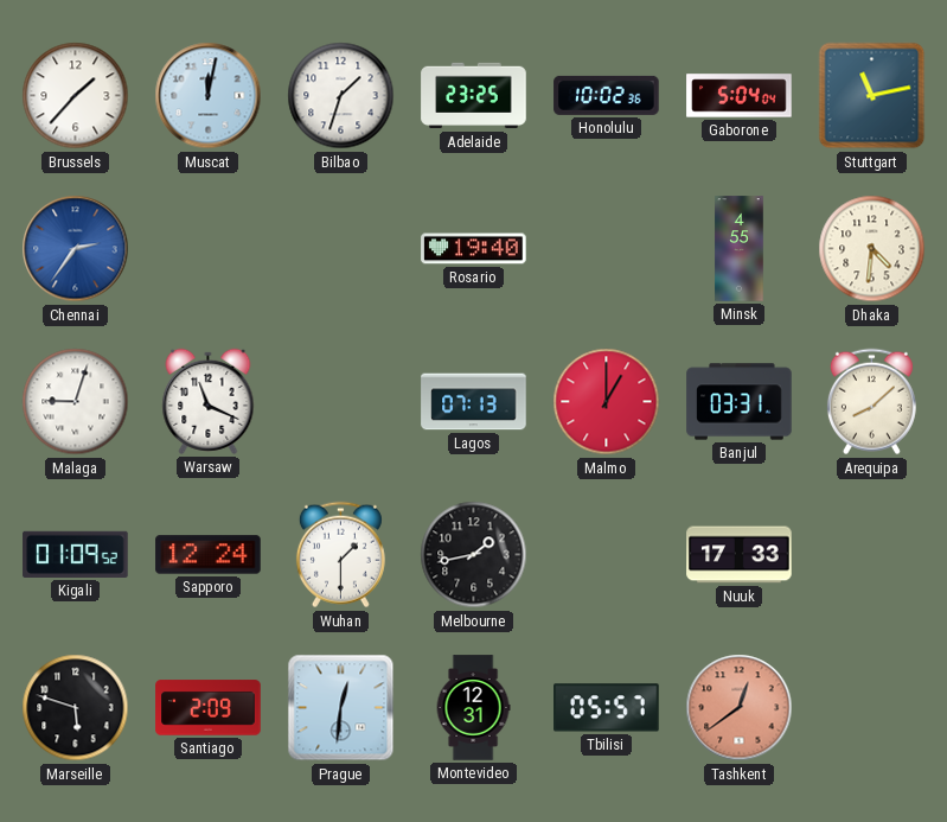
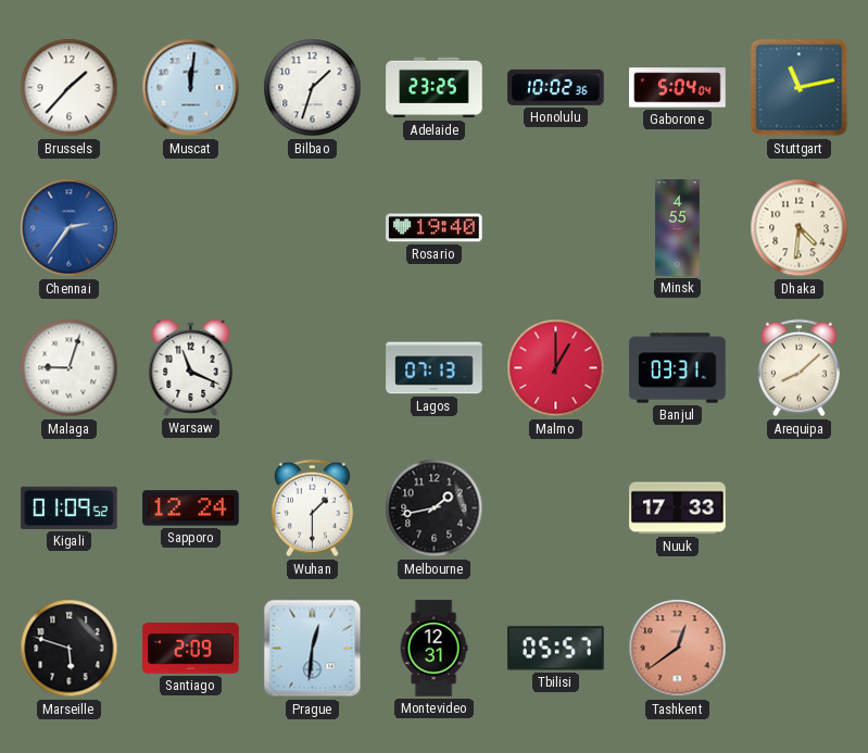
Muscat: 12:02 -> 12:01
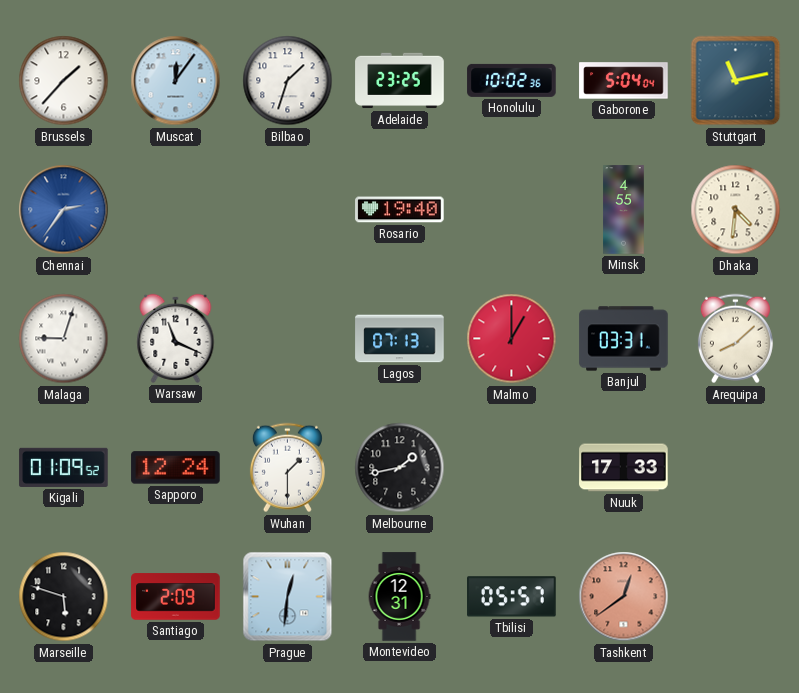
Muscat: 12:01 -> 12:06
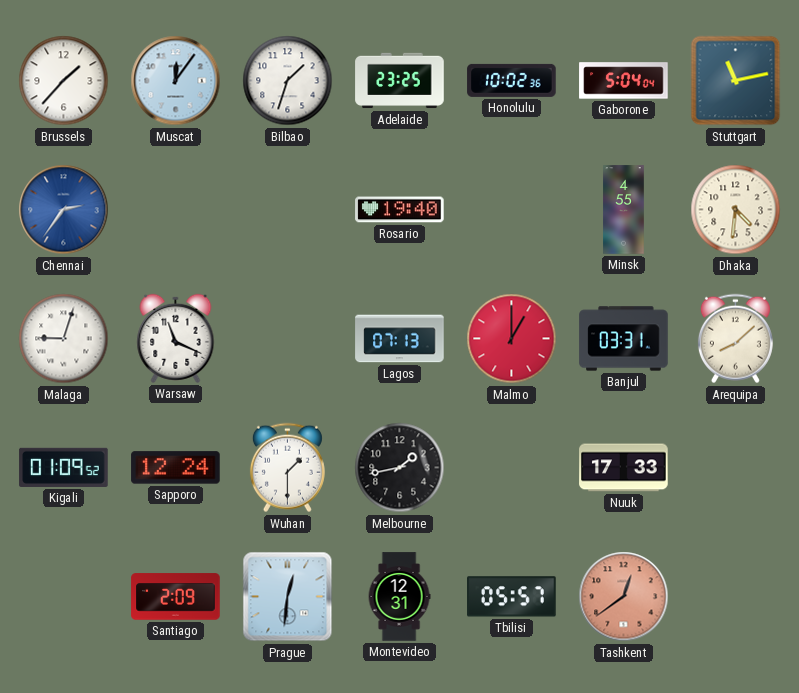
Marseille: 5:48 -> none
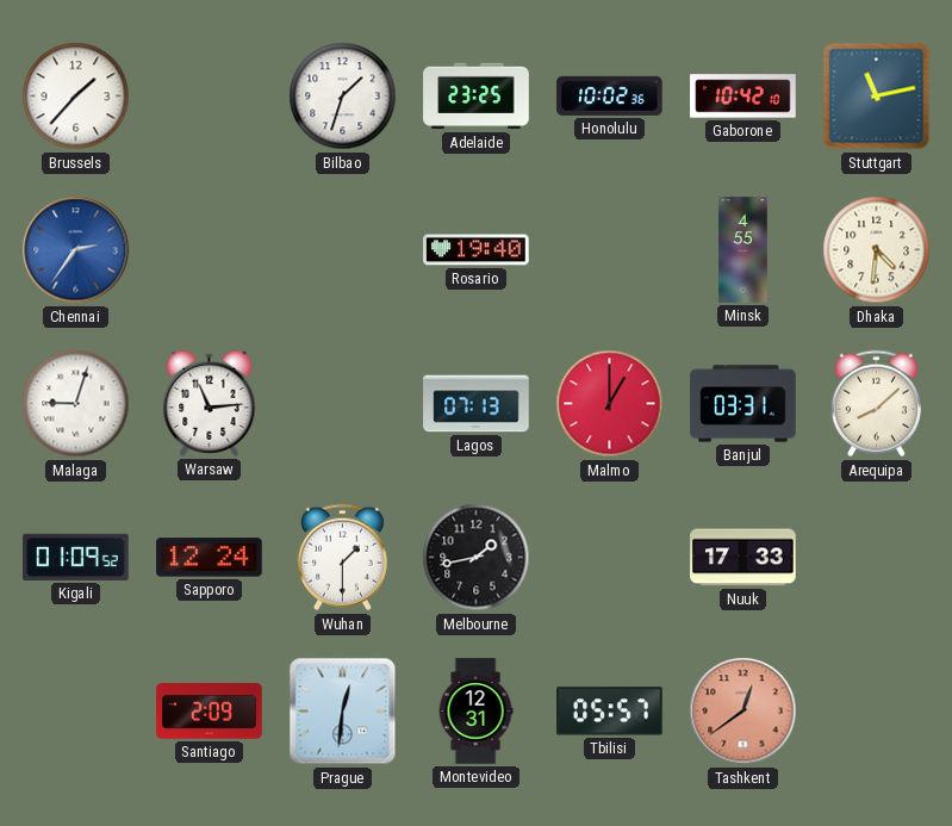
Muscat: 12:06 -> none
Gaborone: 5:04 -> 10:42
Warsaw: 11:19 -> 11:14
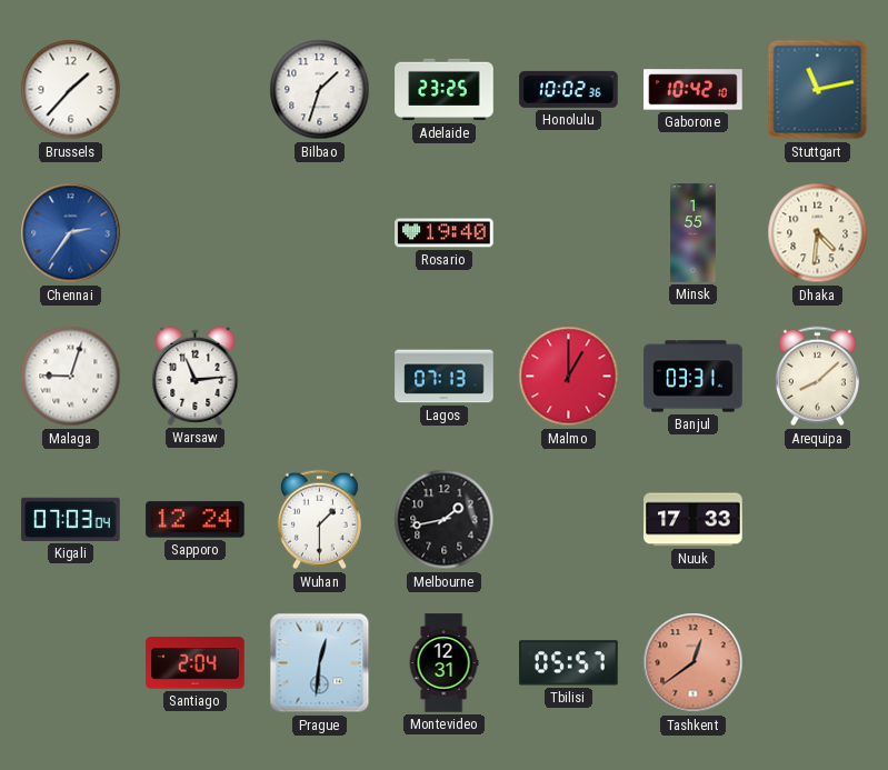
Minsk: 4:55 -> 1:55
Kigali: 01:09 -> 07:03
Santiago: 2:09 -> 2:04
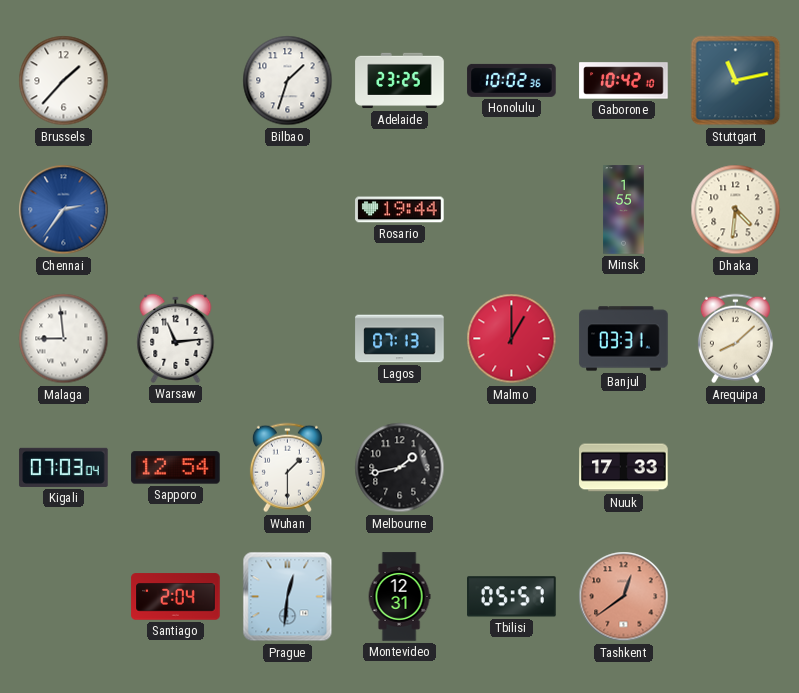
Rosario: 19:40 -> 19:44
Malaga: 9:03 -> 8:59
Sapporo: 12:24 -> 12:54
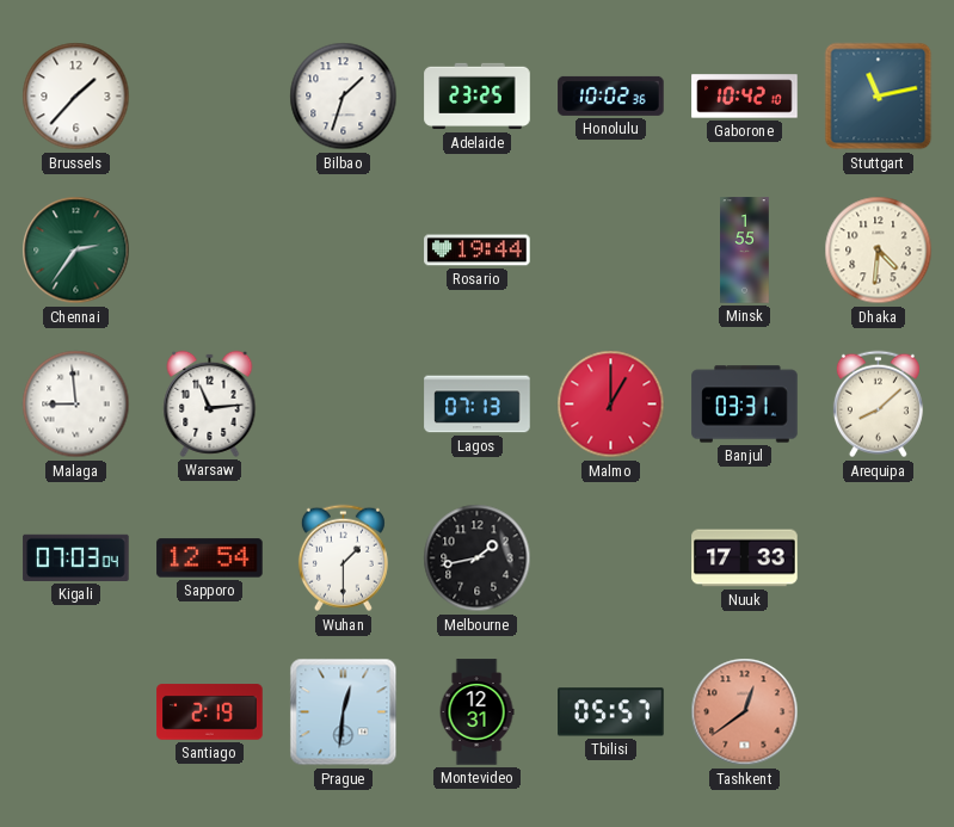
Chennai dial: blue -> green
Santiago: 2:04 -> 2:19
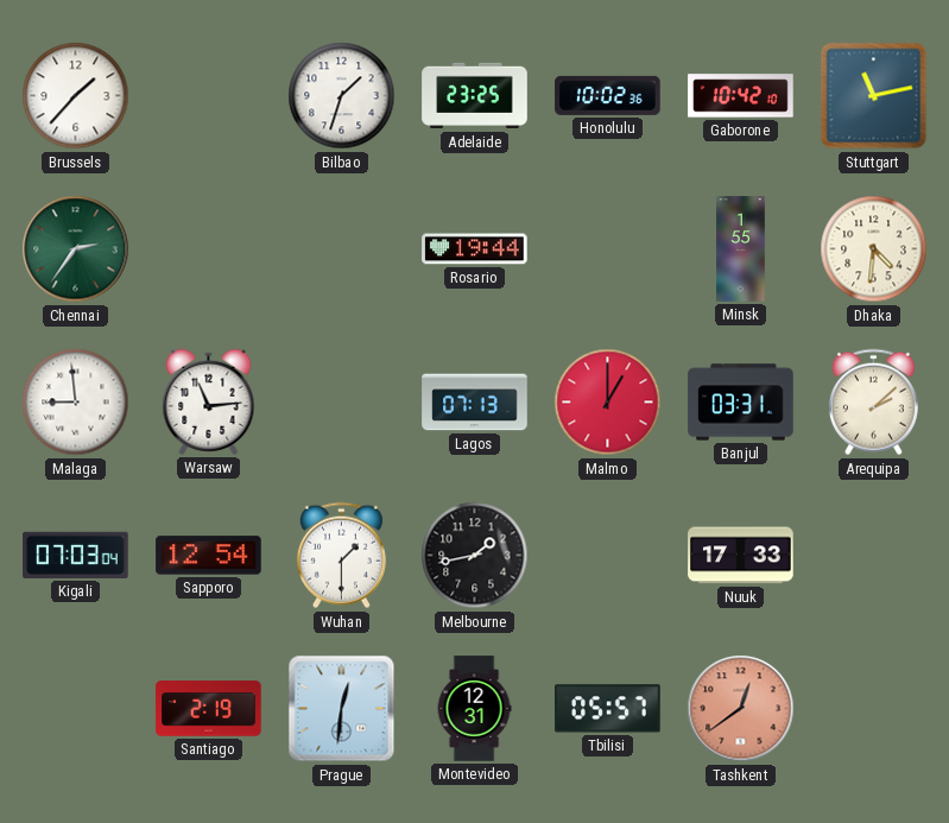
Arequipa: 8:08 -> 2:08
